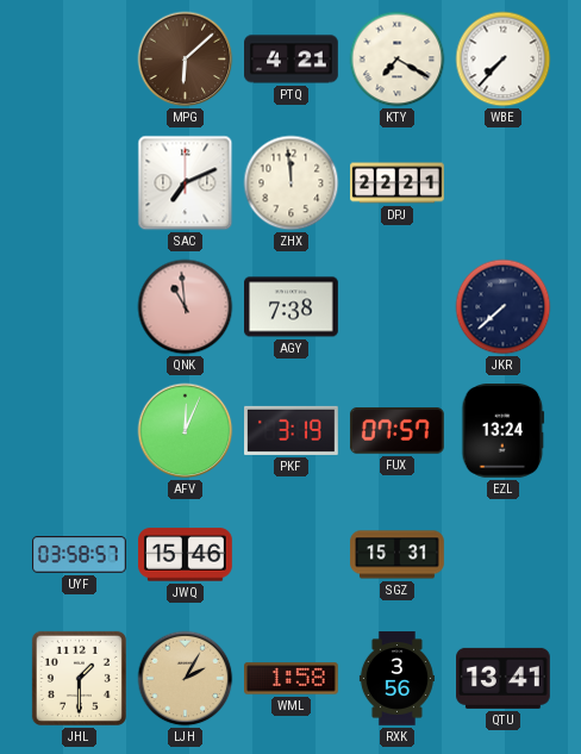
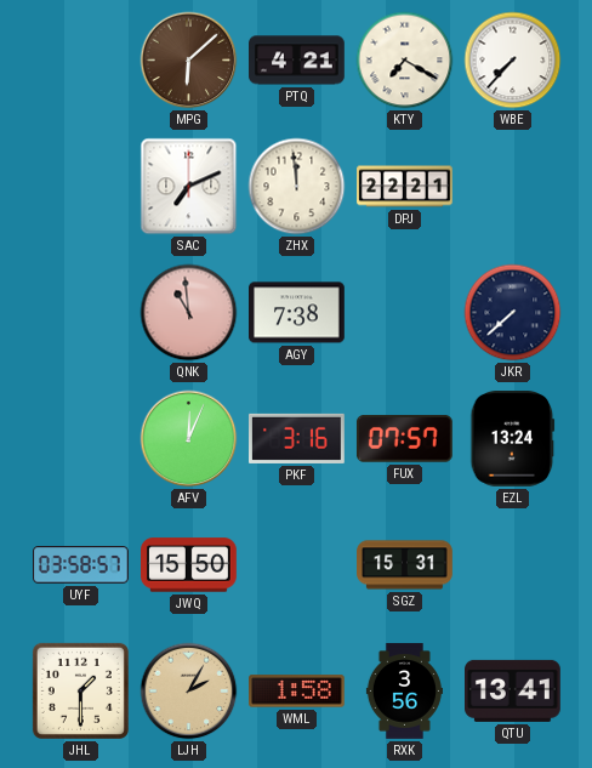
PKF: 3:19 -> 3:16
JWQ: 15:46 -> 15:50
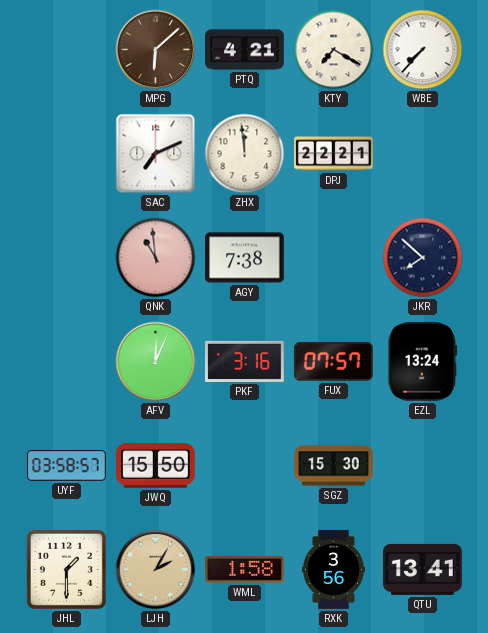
JKR: 7:38 -> 7:52
SGZ: 15:31 -> 15:30
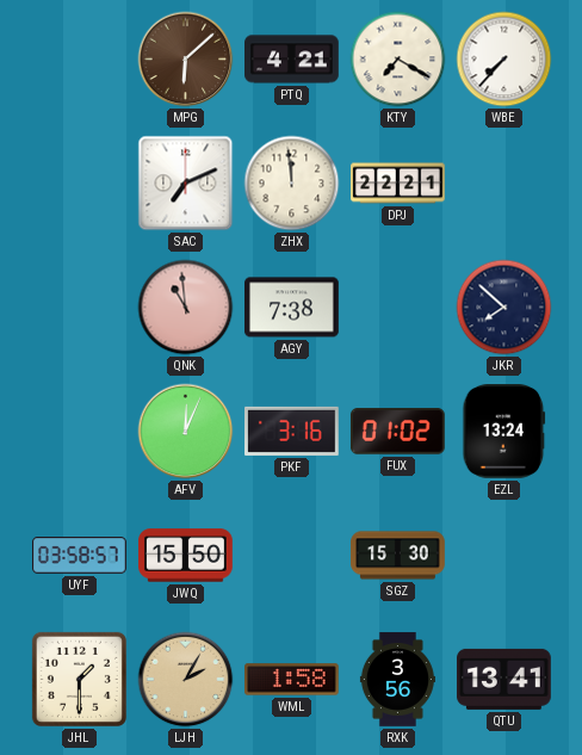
FUX: 07:57 -> 01:02
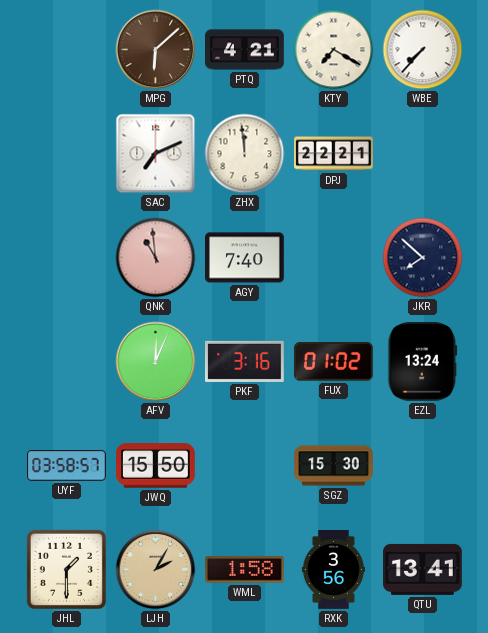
AGY: 7:38 -> 7:40
